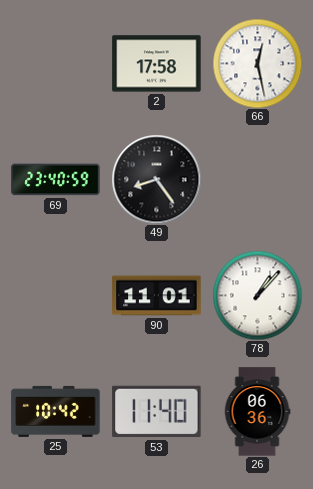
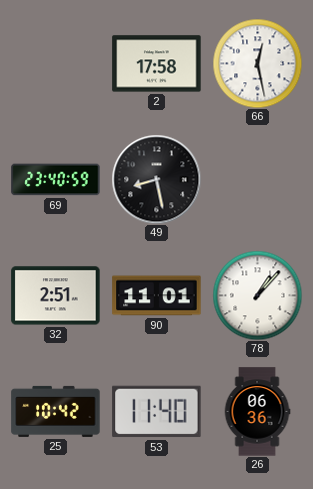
49: 8:24 -> 8:28
32: none -> 2:51
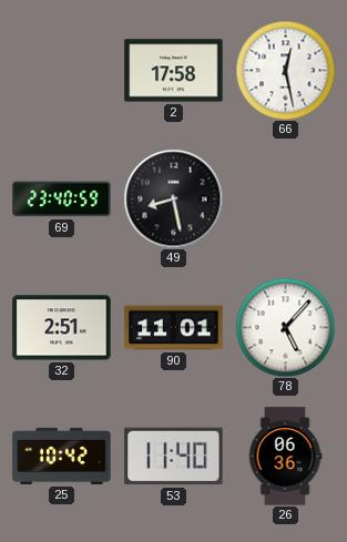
78: 1:07 -> 5:07
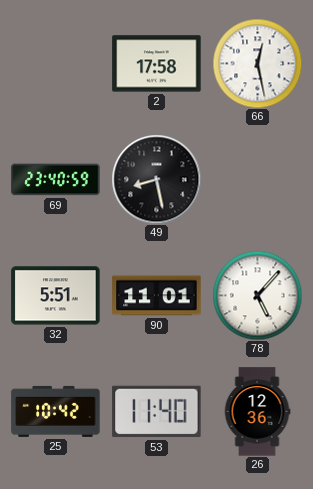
32: 2:51 -> 5:51
26: 06:36 -> 12:36
